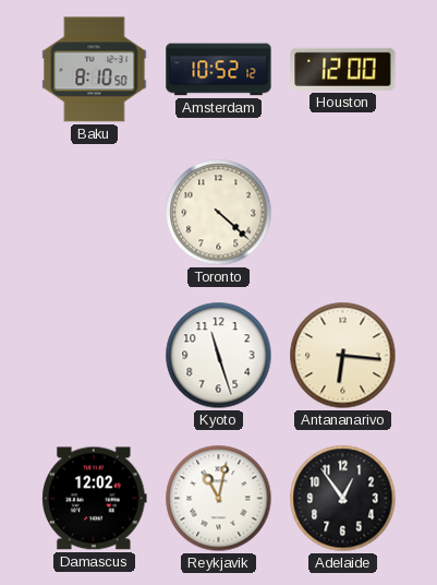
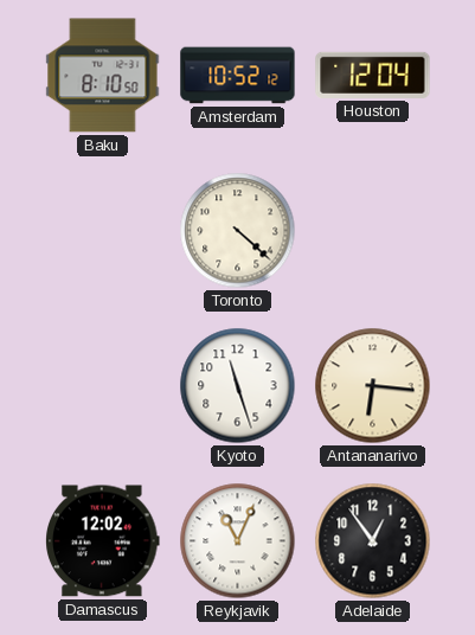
Houston: 12:00 -> 12:04
Reykjavik: 11:02 -> 11:04
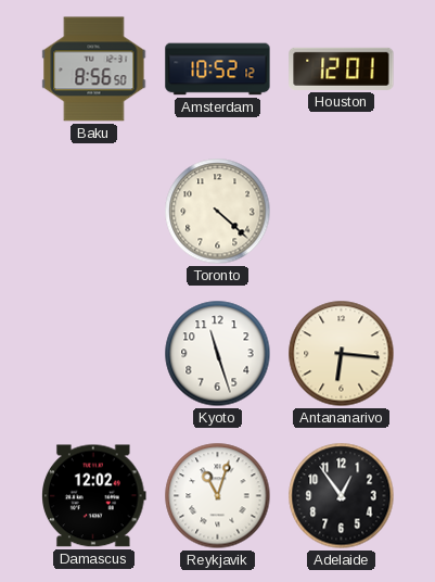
Baku: 8:10 -> 8:56
Houston: 12:04 -> 12:01
Reykjavik: 11:04 -> 11:03
